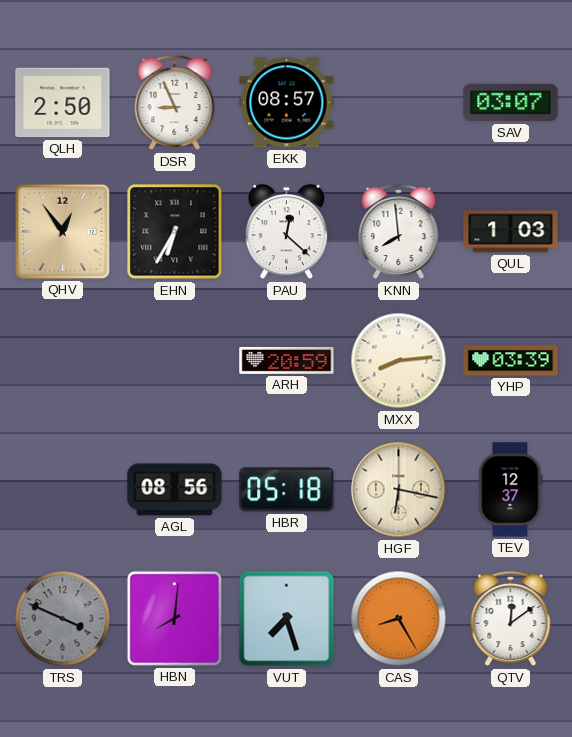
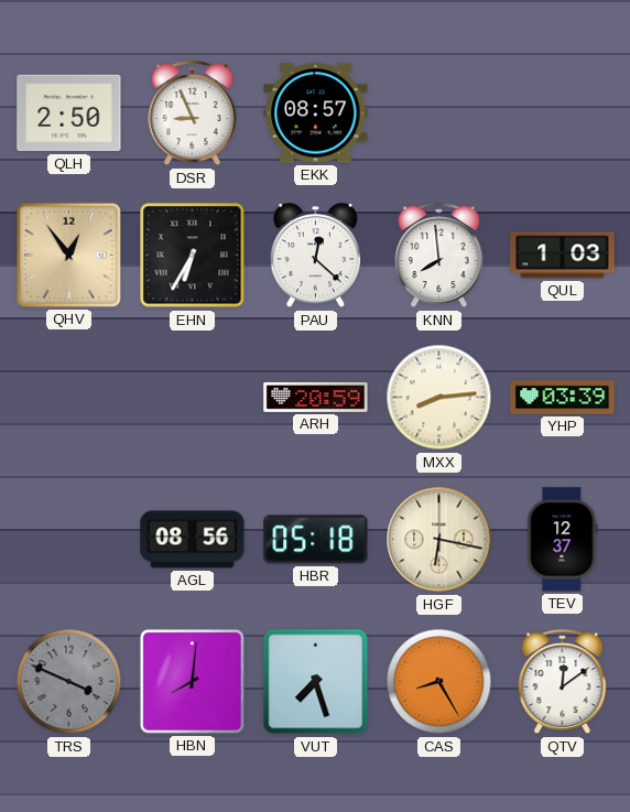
SAV: 03:07 -> none
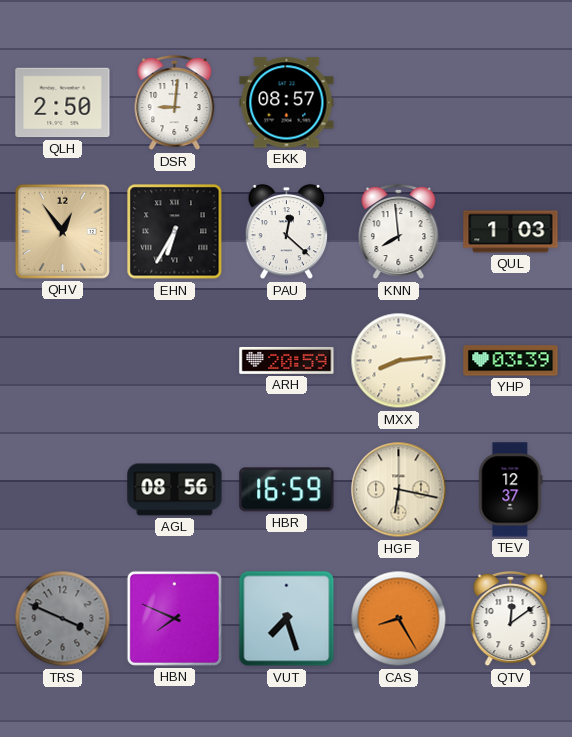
DSR: 8:56 -> 9:01
HBR: 05:18 -> 16:59
HBN: 8:01 -> 7:49
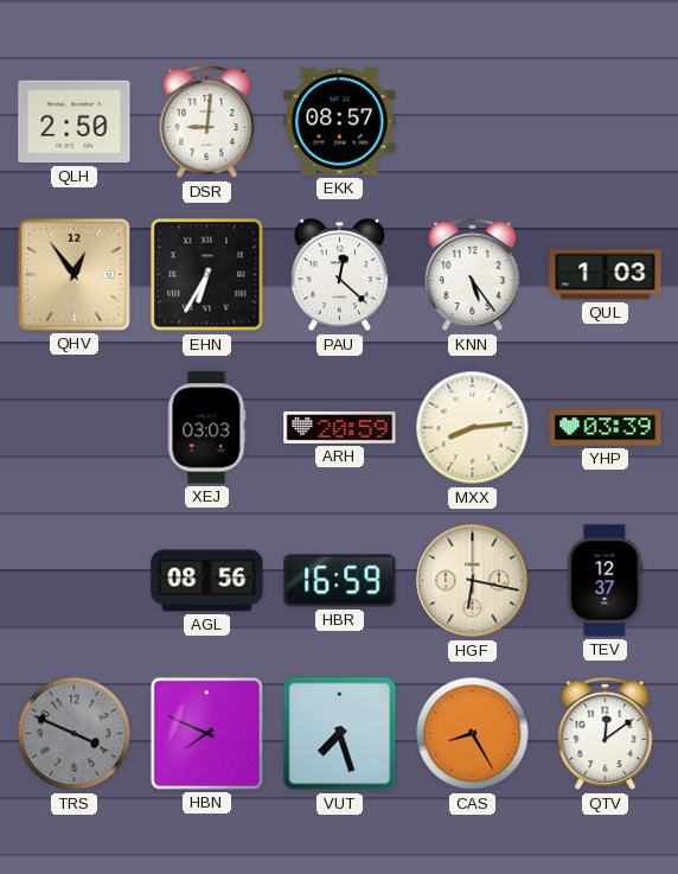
KNN: 7:59 -> 5:24
XEJ: none -> 03:03
